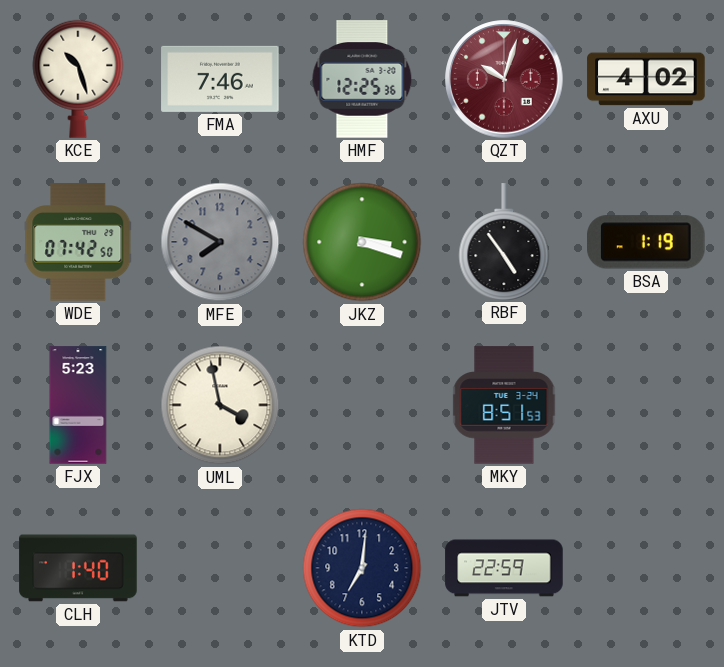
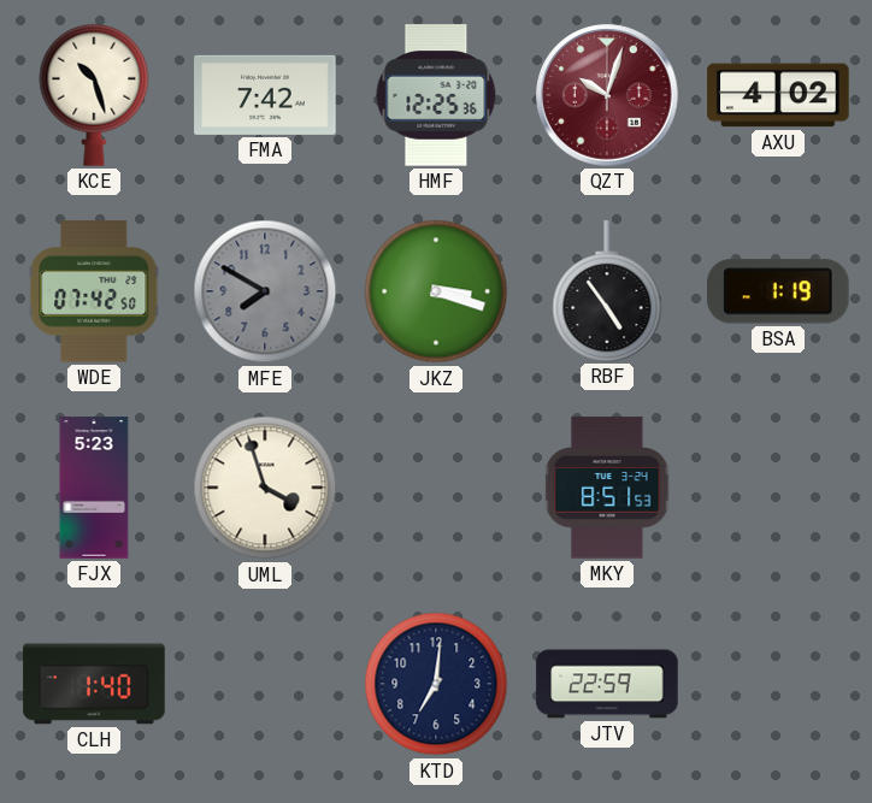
FMA: 7:46 -> 7:42
UML: 3:58 -> 3:57
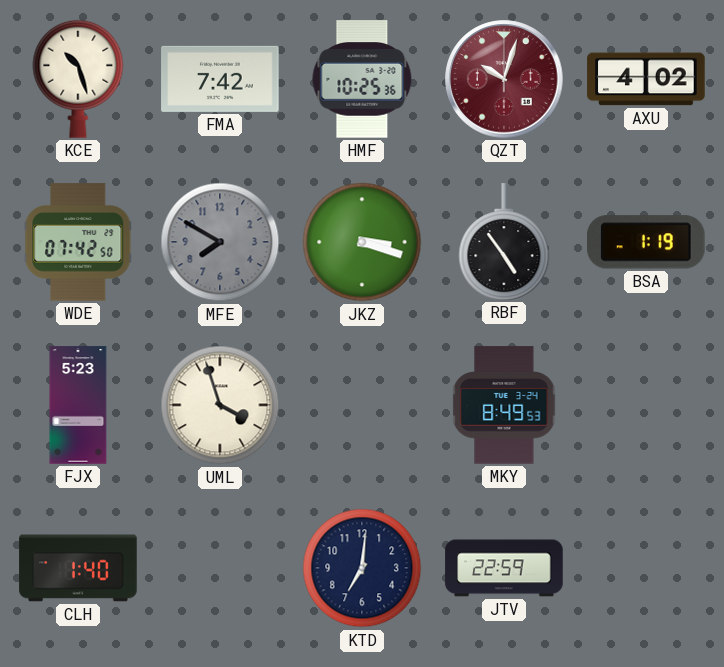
HMF: 12:25 -> 10:25
MKY: 8:51 -> 8:49
